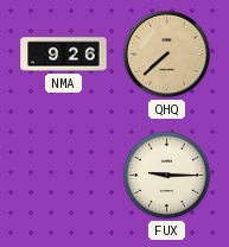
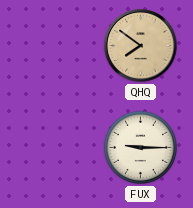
NMA: 9:26 -> none
QHQ: 7:38 -> 7:51
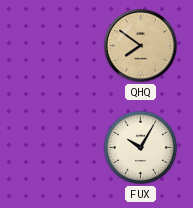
FUX: 9:15 -> 10:05
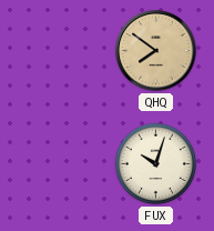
FUX: 10:05 -> 10:03
